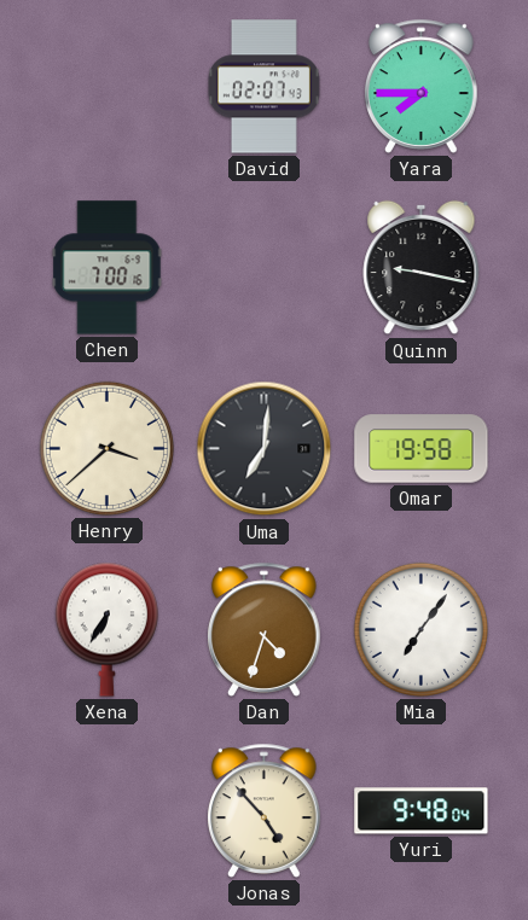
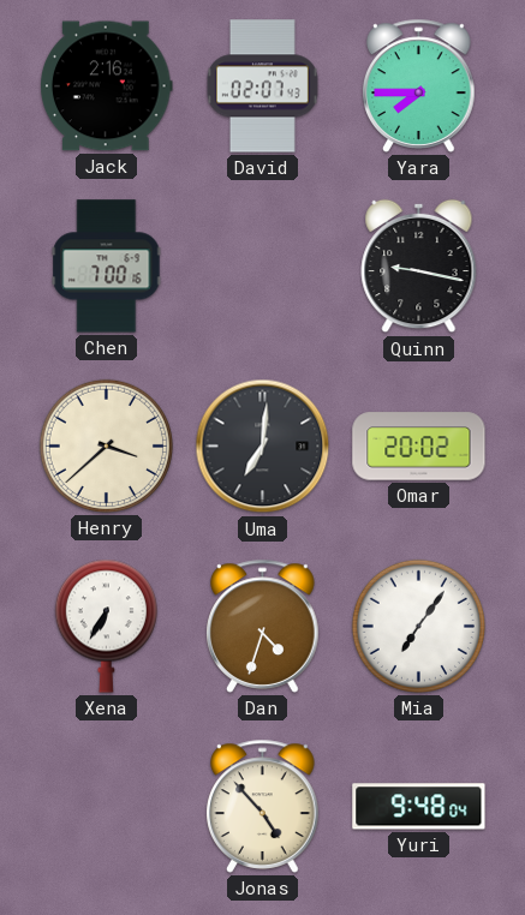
Jack: none -> 2:16
Omar: 19:58 -> 20:02
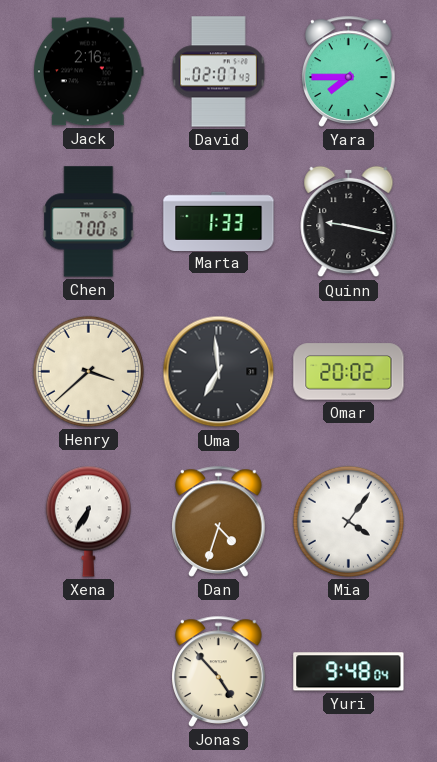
Marta: none -> 1:33
Uma: 7:01 -> 6:59
Mia: 7:06 -> 4:06
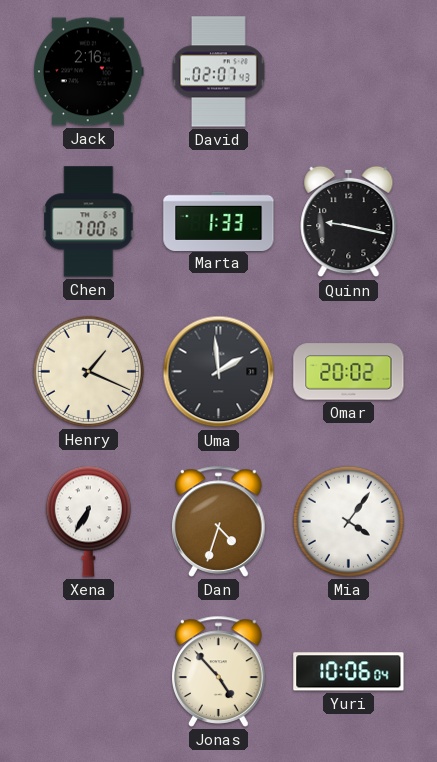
Yara: 7:45 -> none
Henry: 3:38 -> 1:19
Uma: 6:59 -> 1:59
Yuri: 9:48 -> 10:06
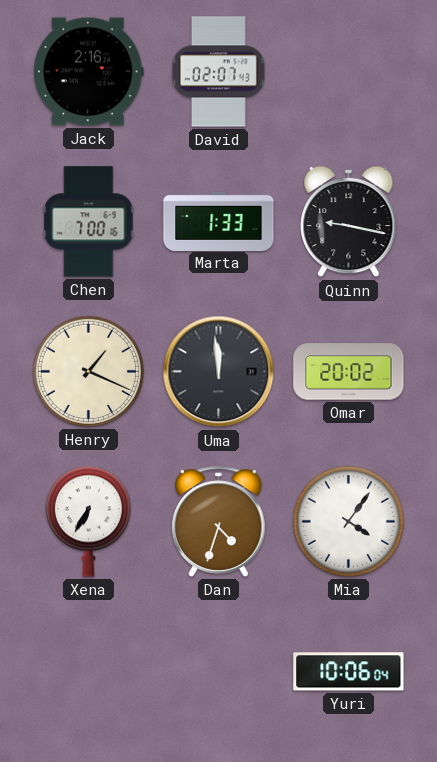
Uma: 1:59 -> 11:59
Jonas: 4:53 -> none
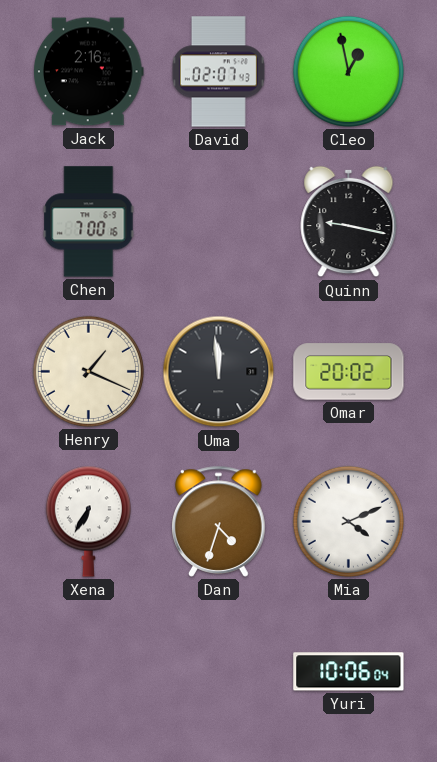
Cleo: none -> 12:58
Marta: 1:33 -> none
Mia: 4:06 -> 4:11
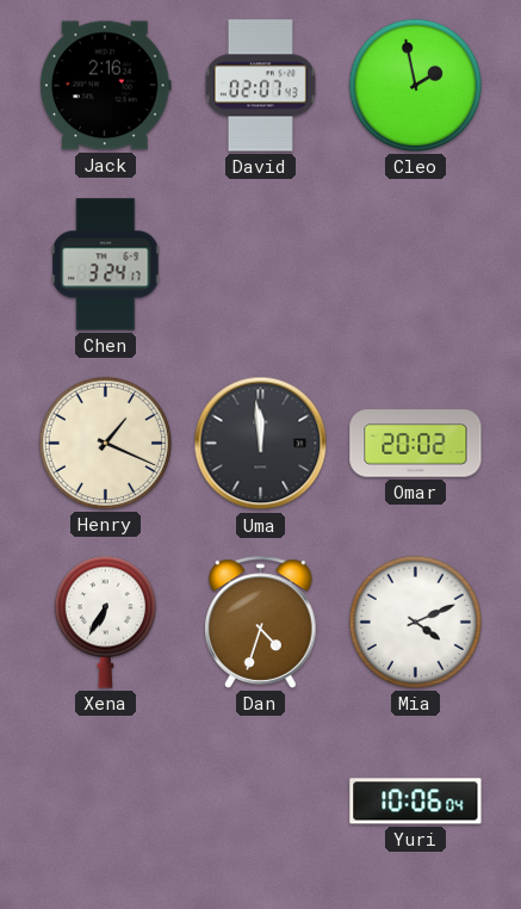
Cleo: 12:58 -> 1:58
Chen: 7:00 -> 3:24
Quinn: 9:17 -> none
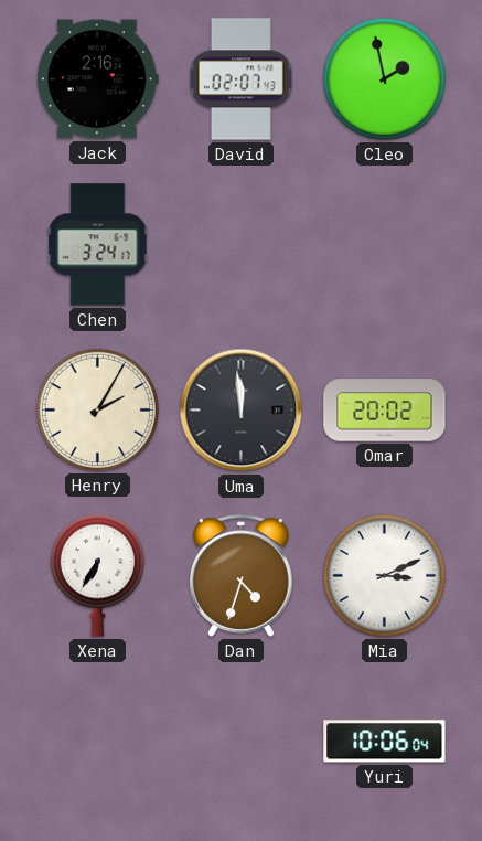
Henry: 1:19 -> 2:05
Mia: 4:11 -> 3:11
